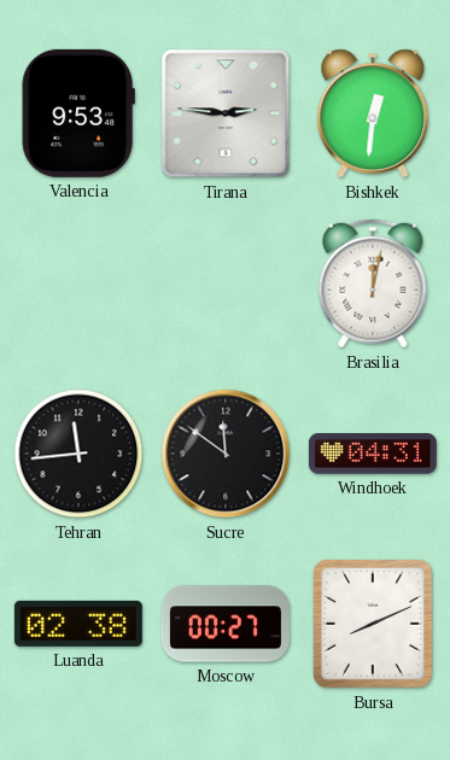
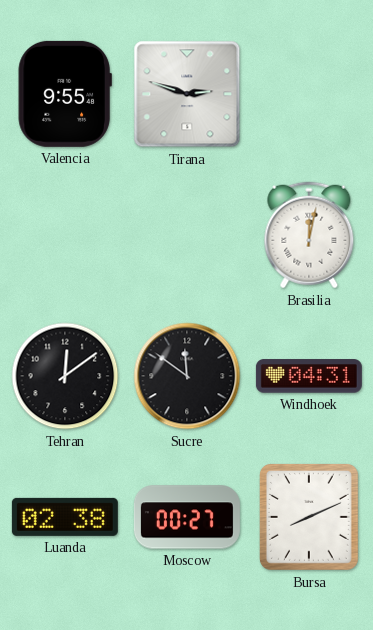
Valencia: 9:53 -> 9:55
Tirana: 2:46 -> 2:48
Bishkek: 12:31 -> none
Tehran: 11:44 -> 12:09
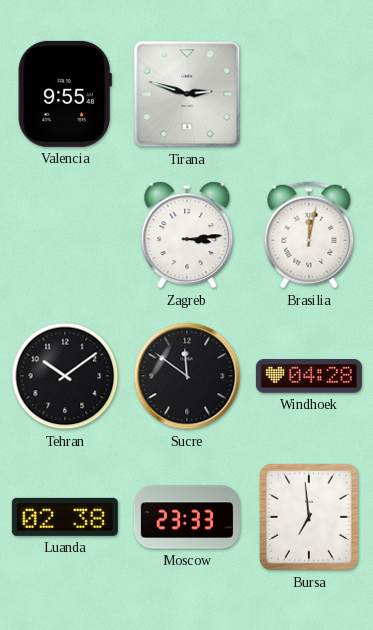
Zagreb: none -> 3:14
Tehran: 12:09 -> 10:09
Windhoek: 04:31 -> 04:28
Moscow: 00:27 -> 23:33
Bursa: 8:11 -> 6:59
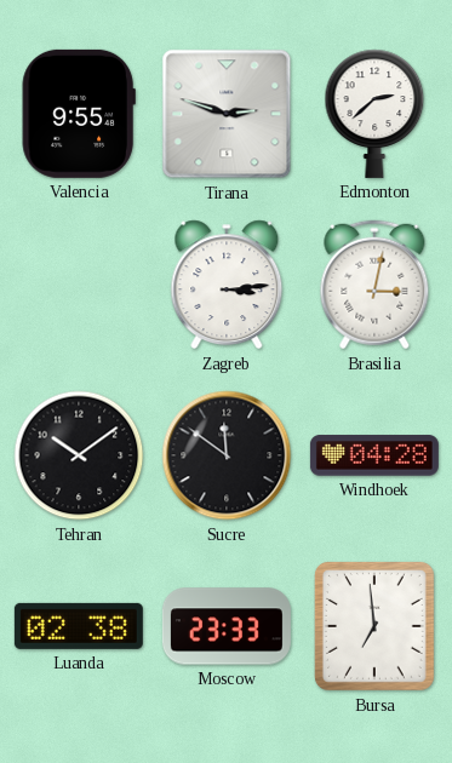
Edmonton: none -> 2:38
Brasilia: 12:02 -> 3:02
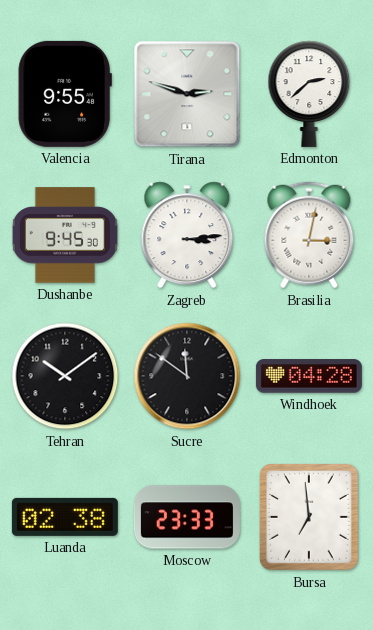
Dushanbe: none -> 9:45
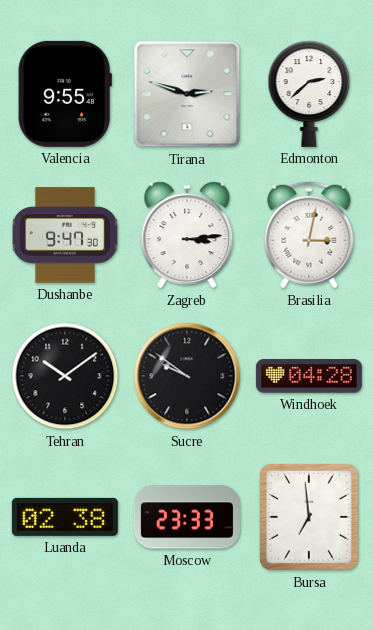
Dushanbe: 9:45 -> 9:47
Sucre: 11:51 -> 9:51
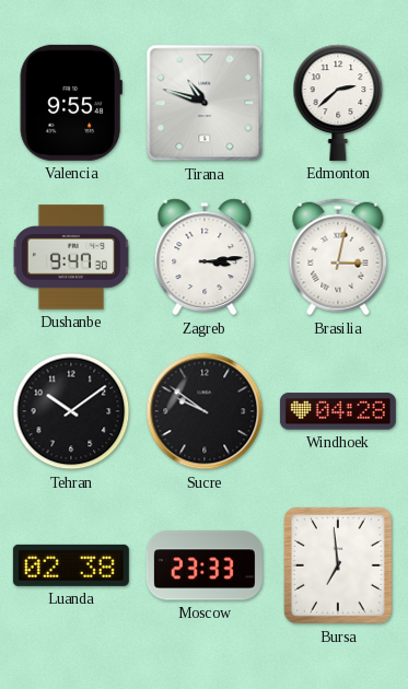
Tirana: 2:48 -> 10:48
